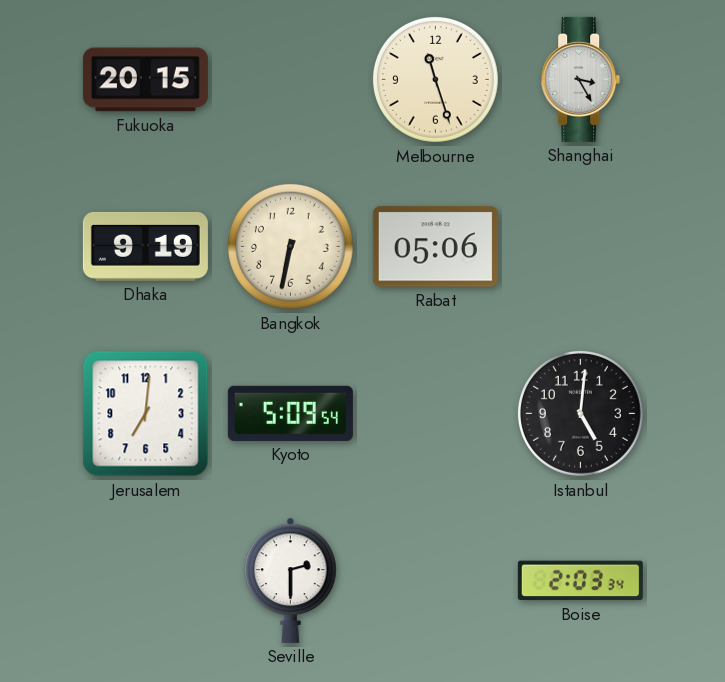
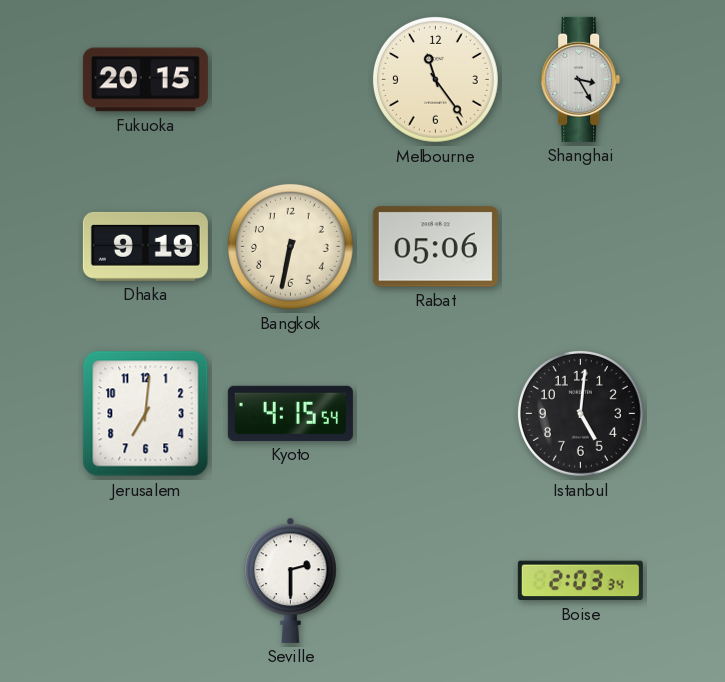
Melbourne: 11:27 -> 11:24
Kyoto: 5:09 -> 4:15
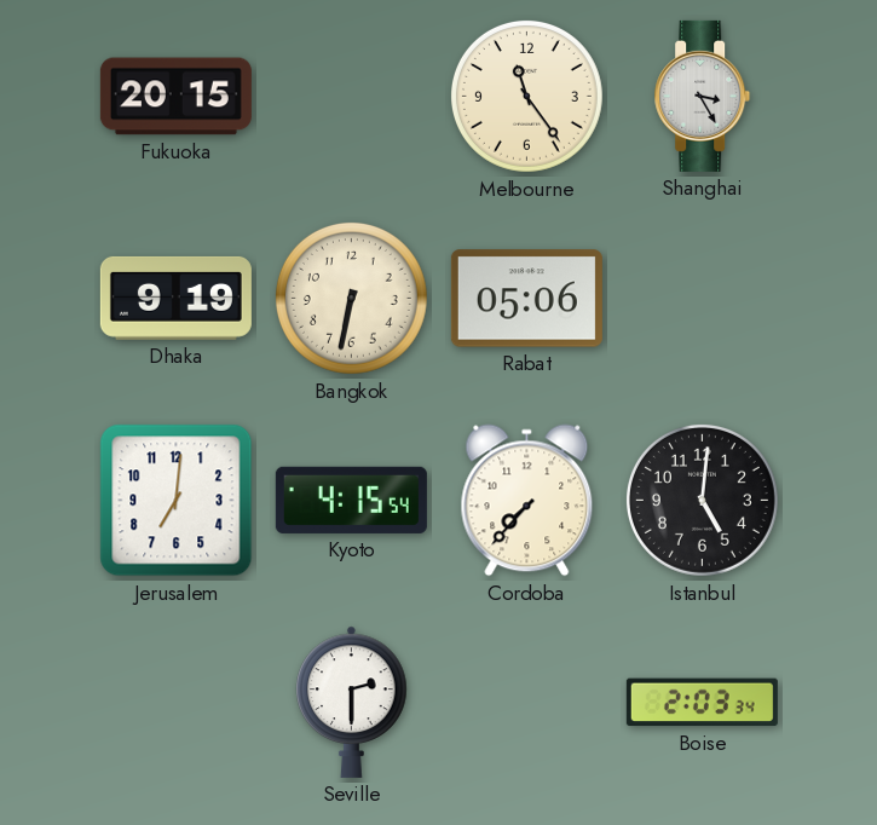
Cordoba: none -> 7:37
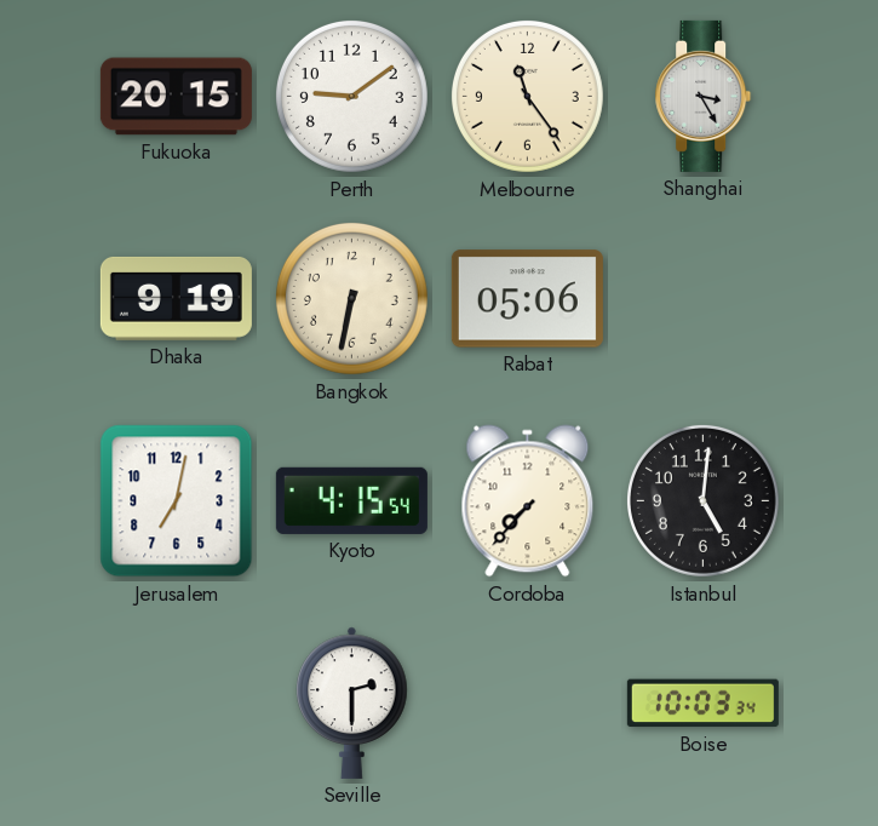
Perth: none -> 9:09
Jerusalem: 7:01 -> 7:02
Boise: 2:03 -> 10:03
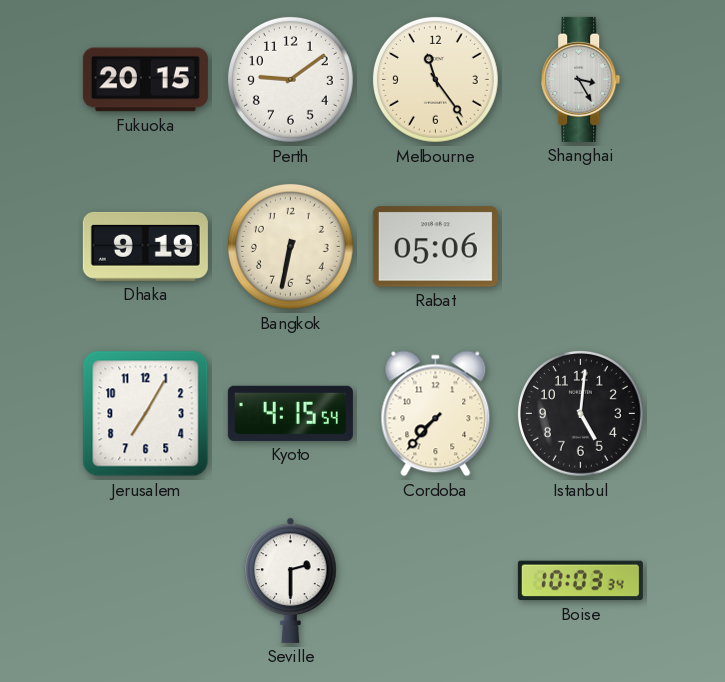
Jerusalem: 7:02 -> 7:05
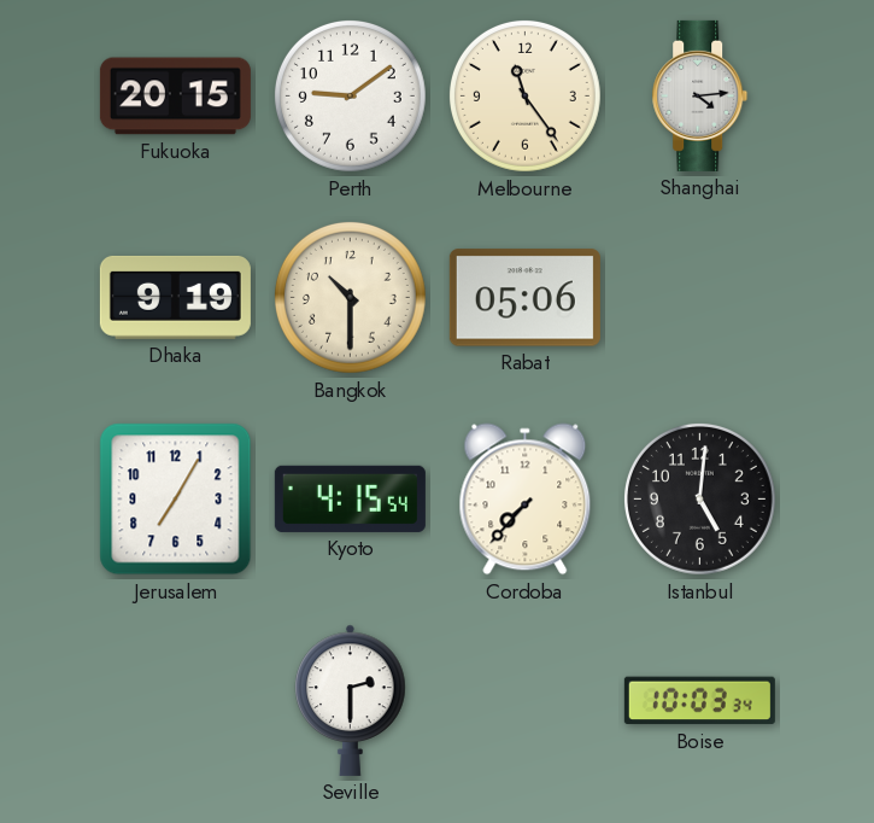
Shanghai: 3:25 -> 4:14
Bangkok: 6:32 -> 10:30
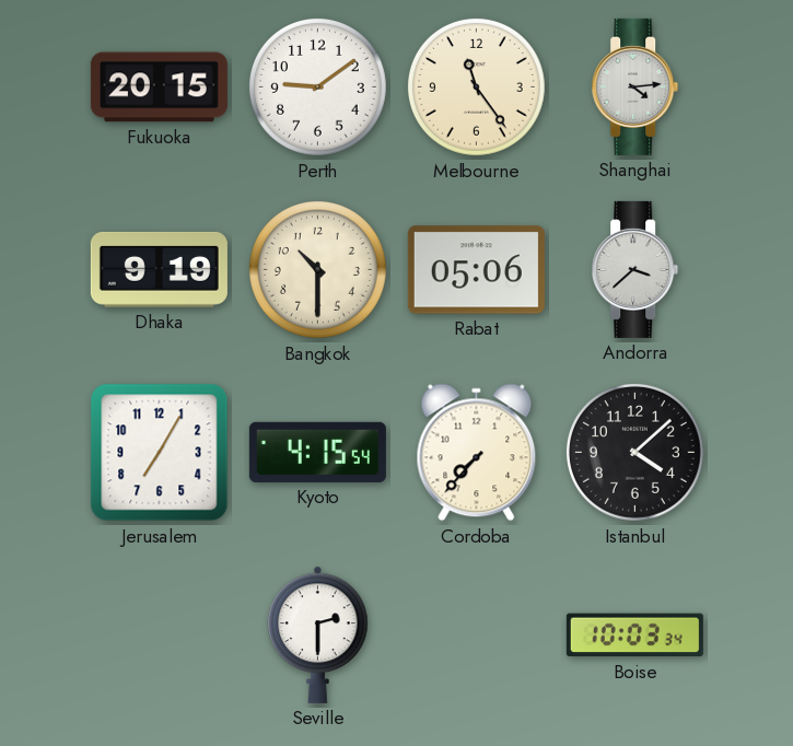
Andorra: none -> 3:38
Istanbul: 5:01 -> 4:08
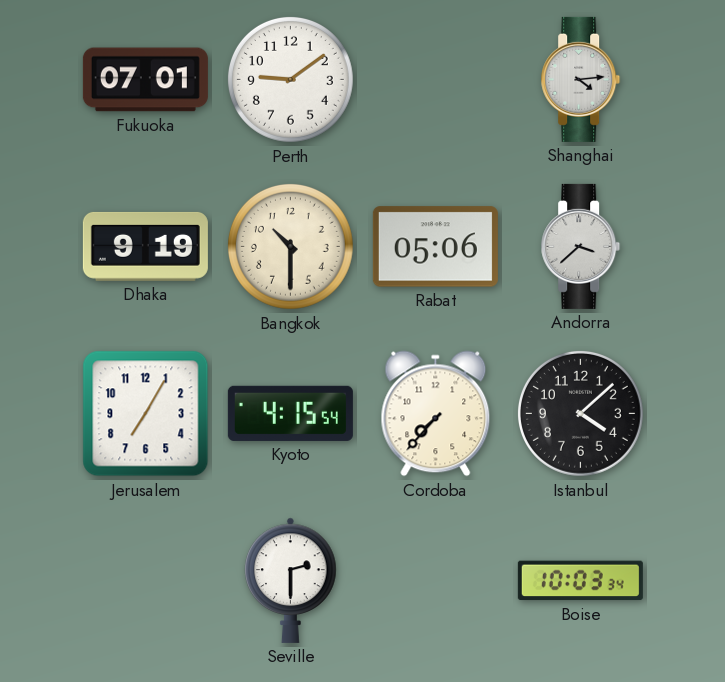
Fukuoka: 20:15 -> 07:01
Melbourne: 11:24 -> none
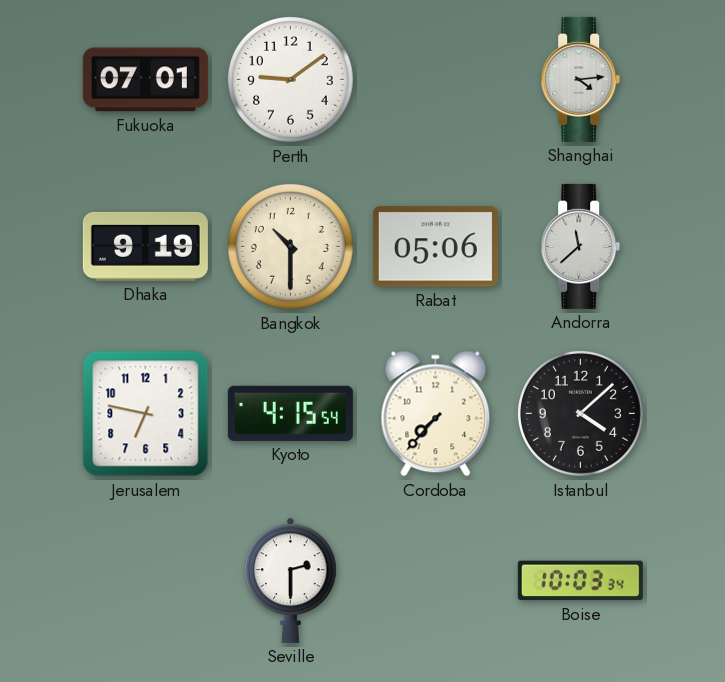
Andorra: 3:38 -> 11:38
Jerusalem: 7:05 -> 6:47
